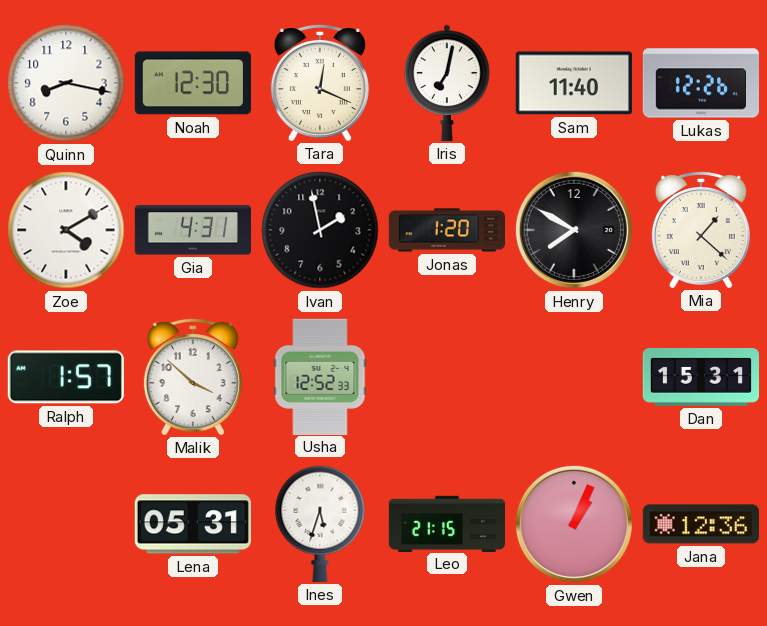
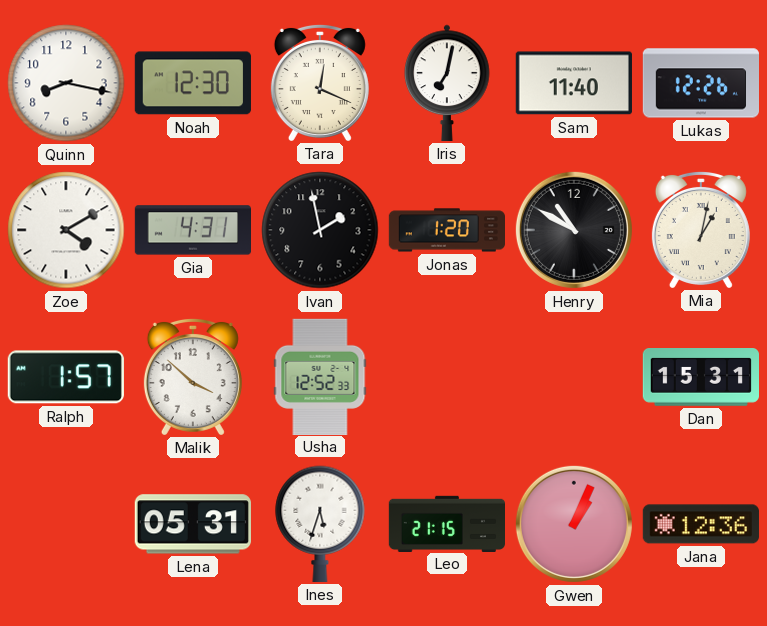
Henry: 7:50 -> 10:50
Mia: 1:22 -> 1:02
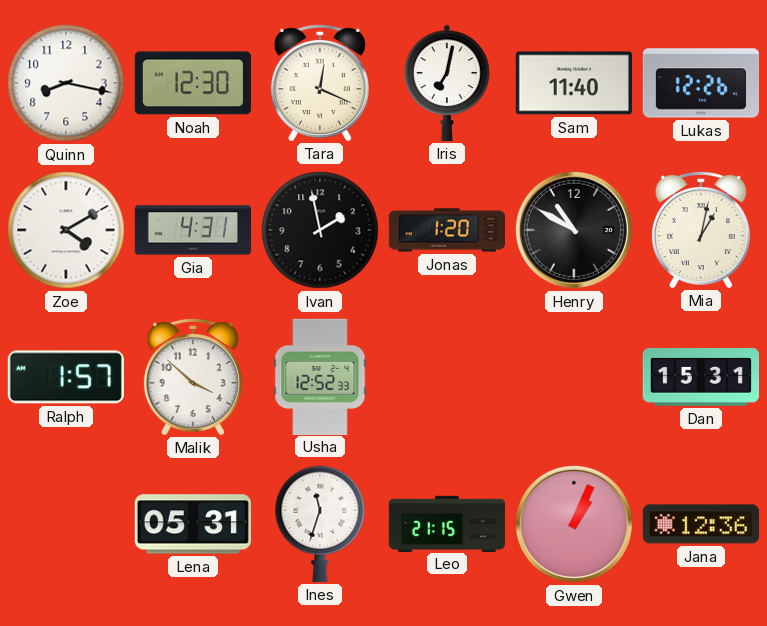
Ines: 5:33 -> 11:33
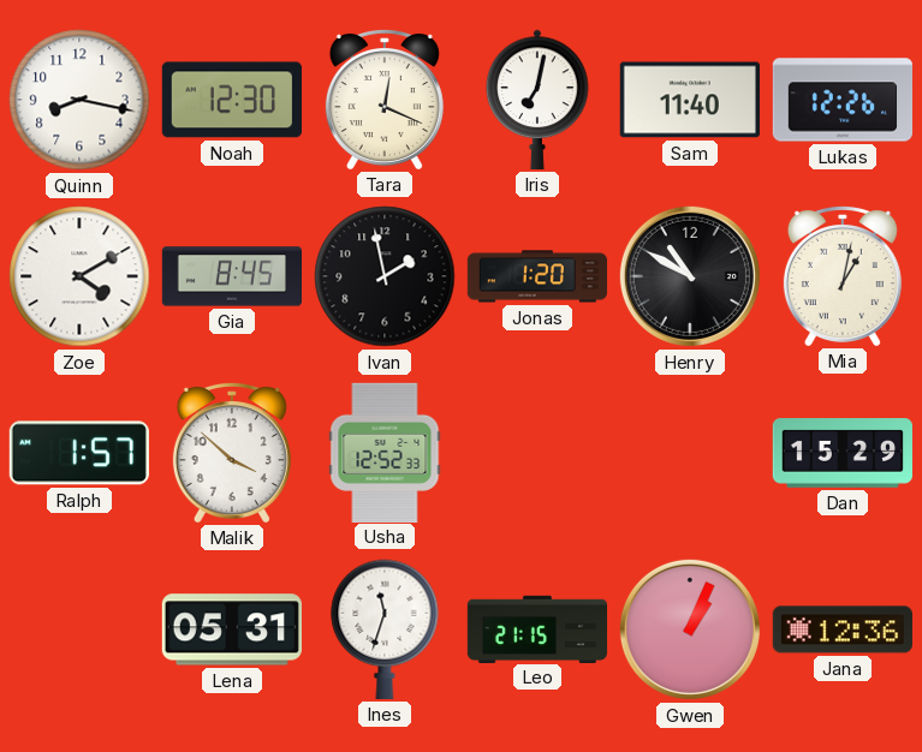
Gia: 4:31 -> 8:45
Dan: 15:31 -> 15:29
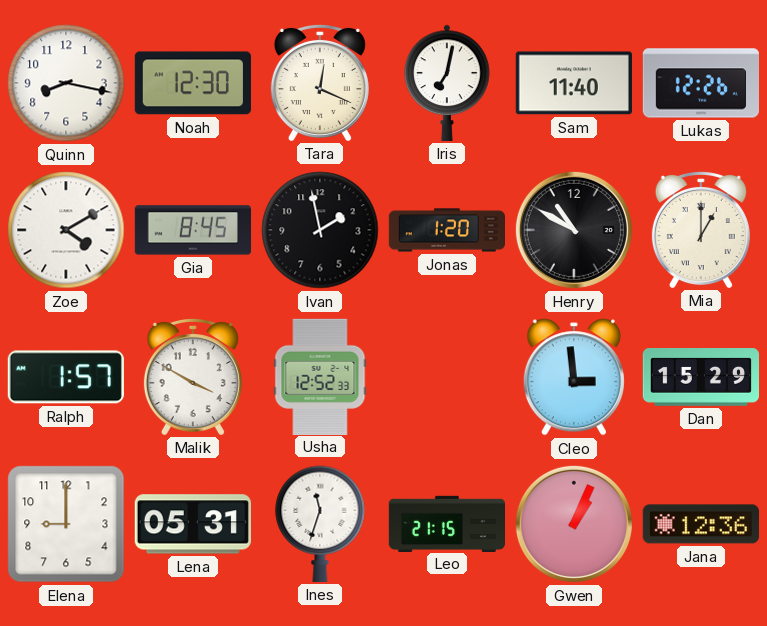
Mia: 1:02 -> 1:00
Malik: 3:52 -> 3:50
Cleo: none -> 2:59
Elena: none -> 9:00
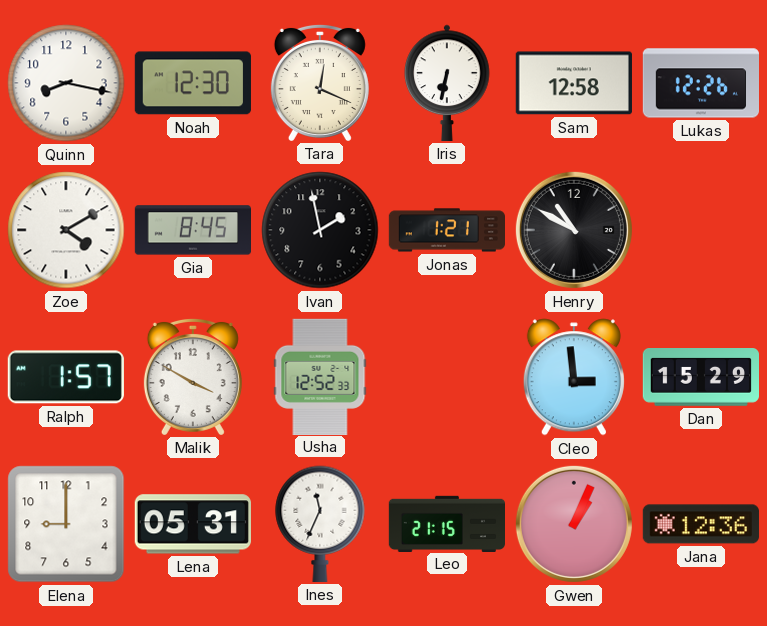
Iris: 7:02 -> 6:32
Sam: 11:40 -> 12:58
Jonas: 1:20 -> 1:21
Mia: 1:00 -> none
Ines: 11:33 -> 11:34
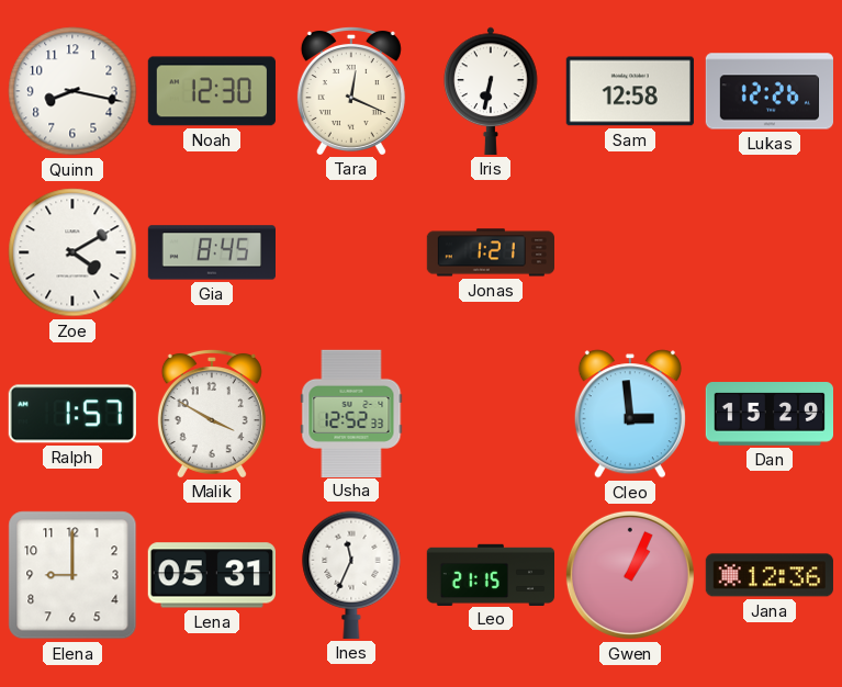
Ivan: 1:58 -> none
Henry: 10:50 -> none
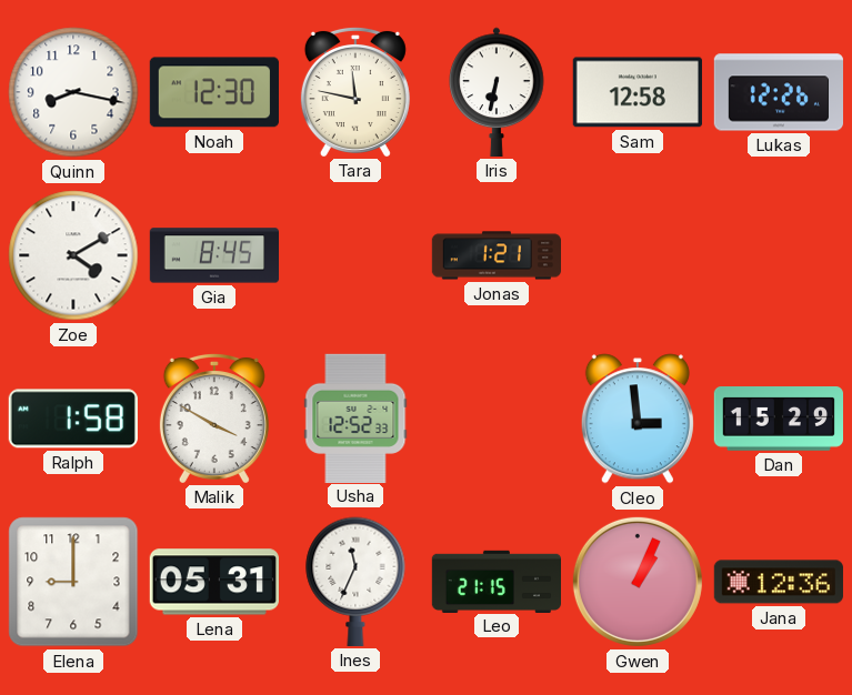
Tara: 12:19 -> 11:47
Ralph: 1:57 -> 1:58
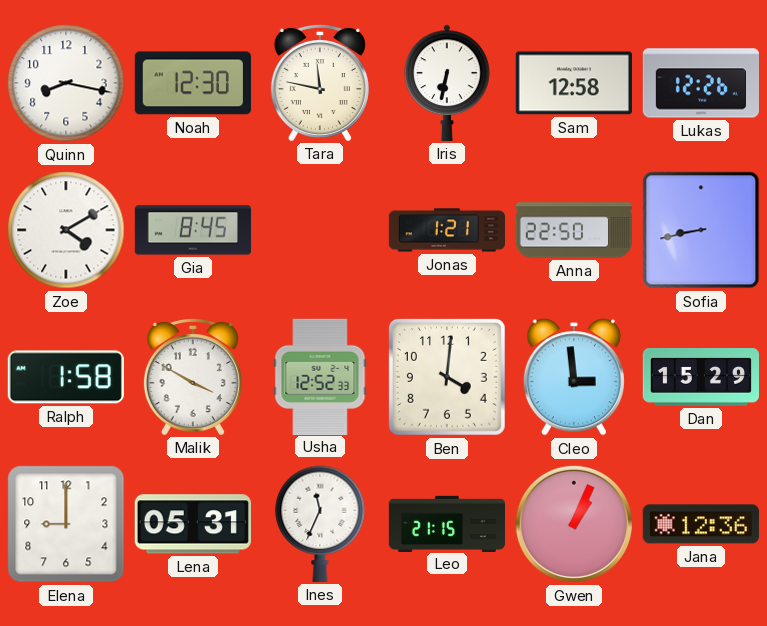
Anna: none -> 22:50
Sofia: none -> 8:43
Ben: none -> 4:01
